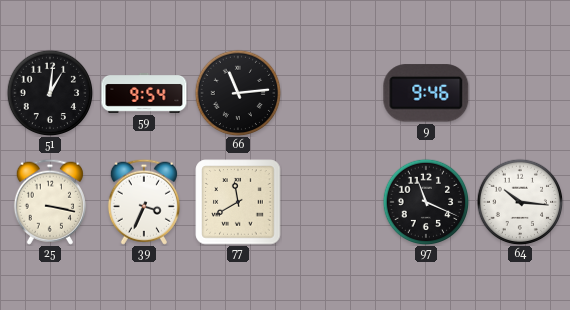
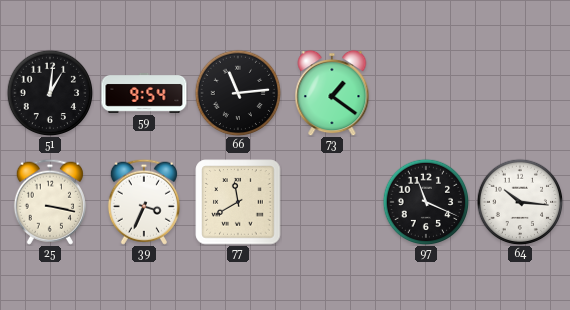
73: none -> 1:21
9: 9:46 -> none
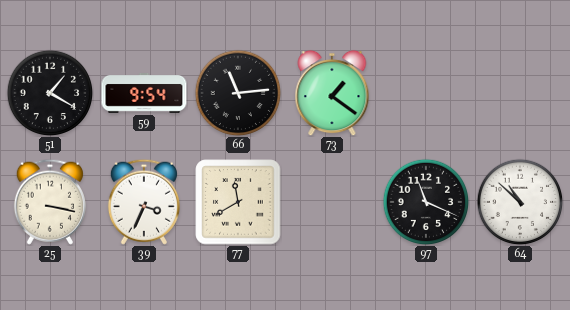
51: 1:01 -> 1:20
64: 10:16 -> 10:52
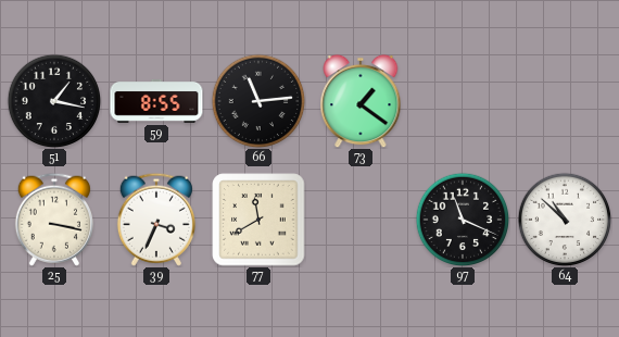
51: 1:20 -> 1:17
59: 9:54 -> 8:55
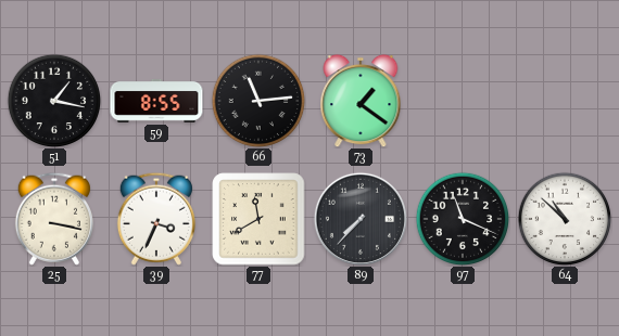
89: none -> 7:37
